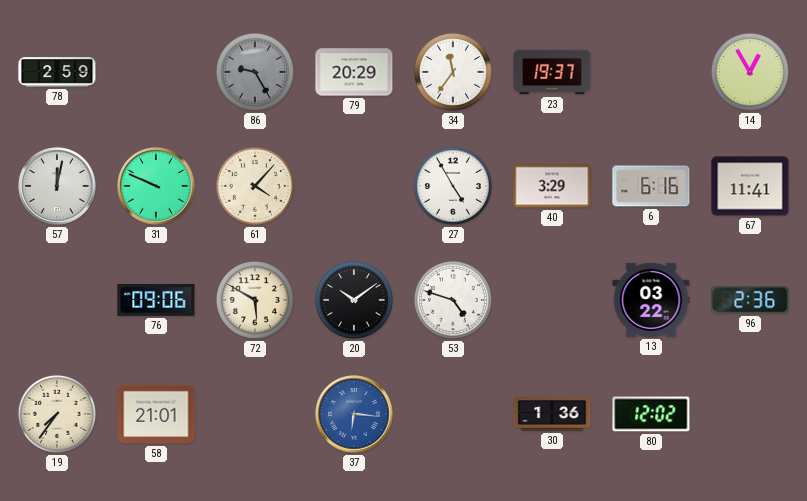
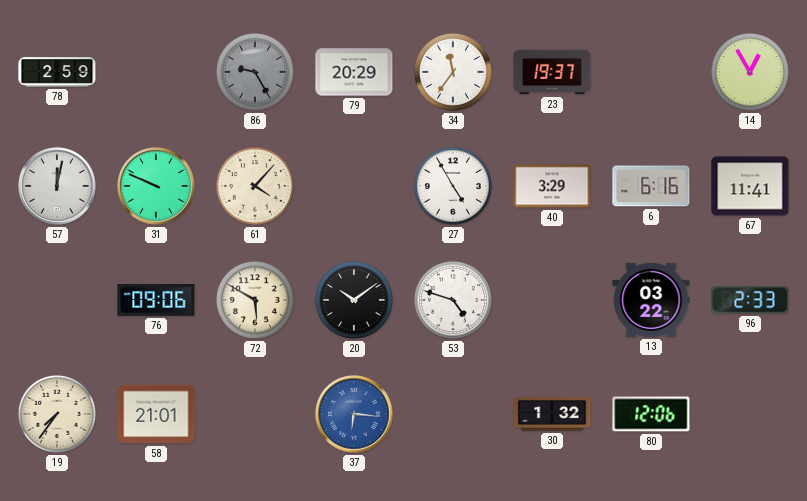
96: 2:36 -> 2:33
30: 1:36 -> 1:32
80: 12:02 -> 12:06
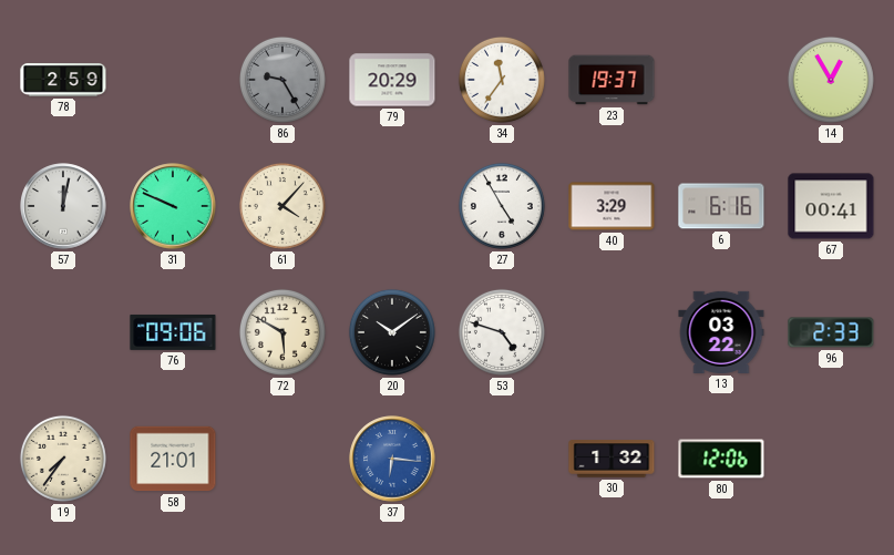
67: 11:41 -> 00:41
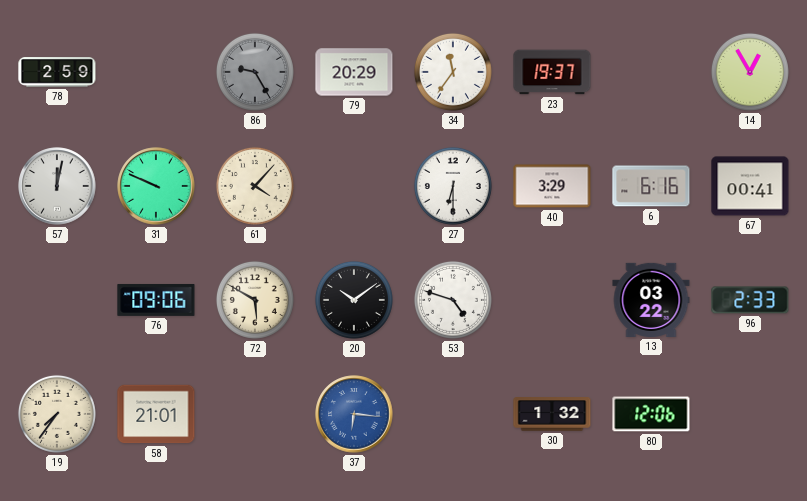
27: 4:55 -> 6:30
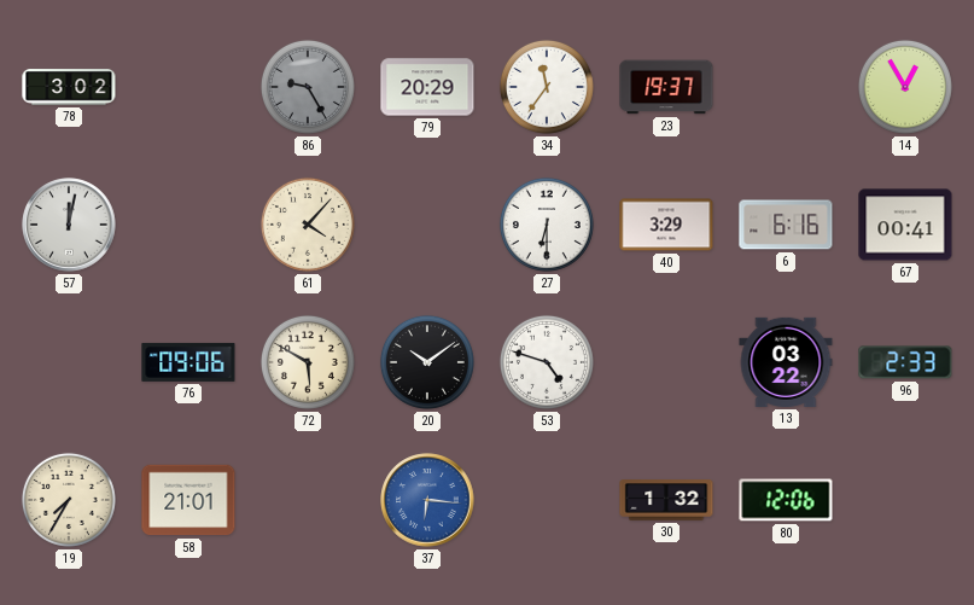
78: 2:59 -> 3:02
31: 9:49 -> none
19: 7:36 -> 7:35
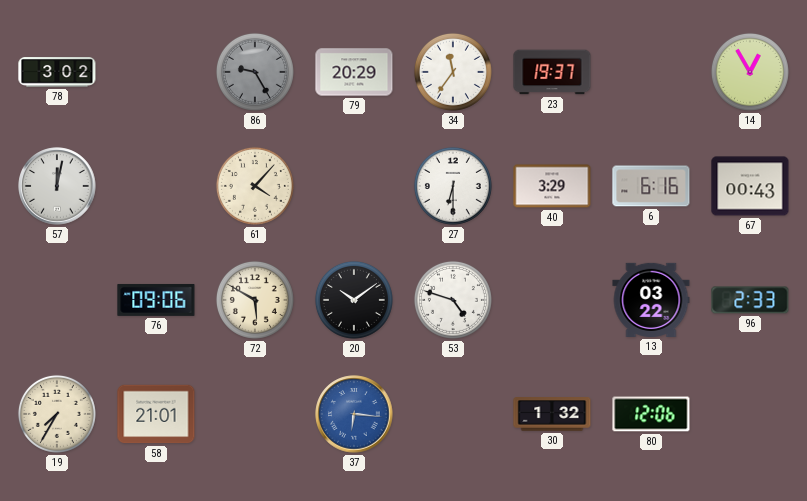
67: 00:41 -> 00:43
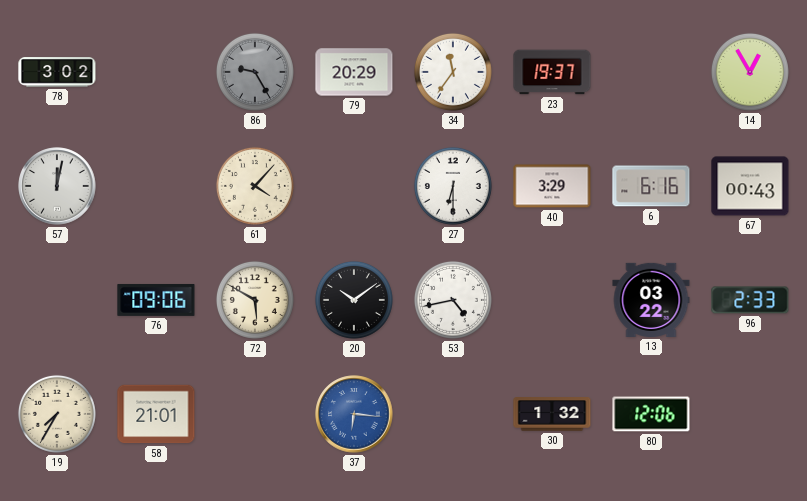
53: 4:48 -> 4:43
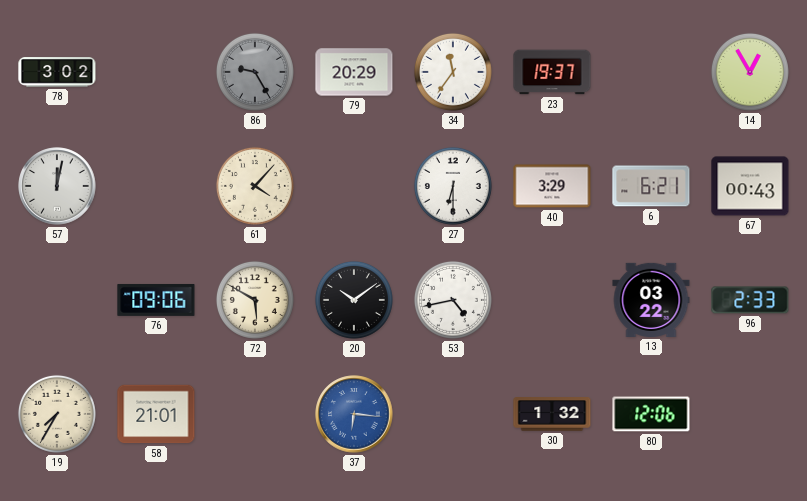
6: 6:16 -> 6:21
